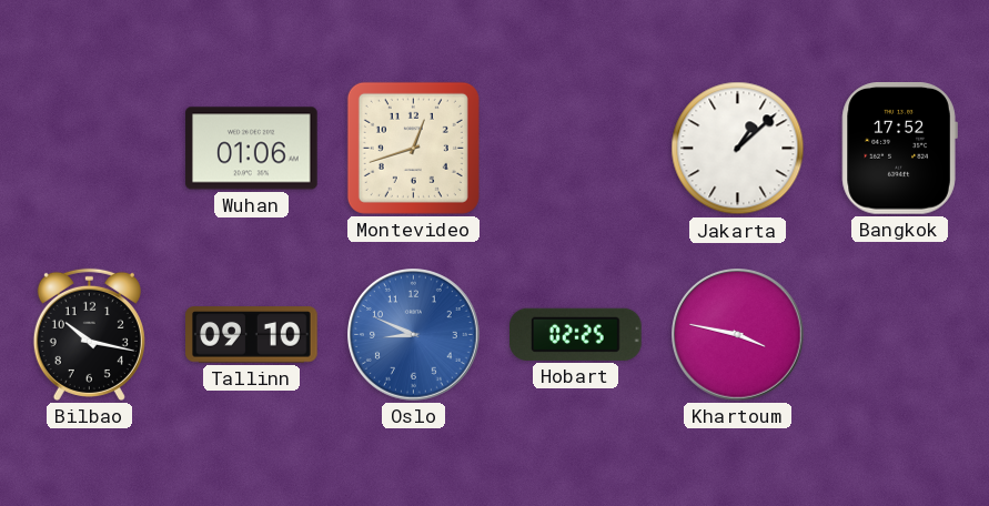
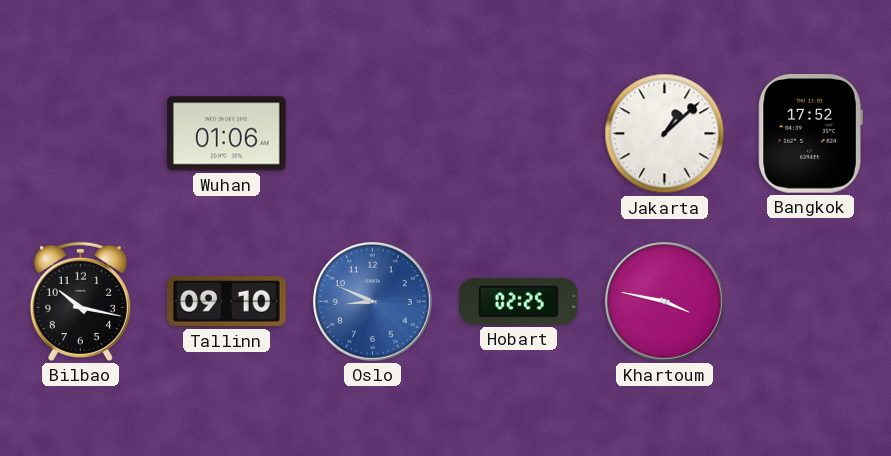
Montevideo: 12:42 -> none
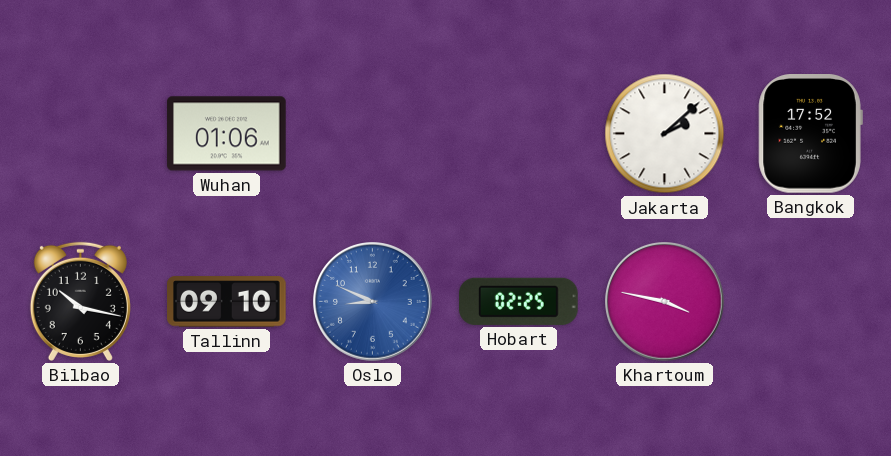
Jakarta: 1:08 -> 2:08
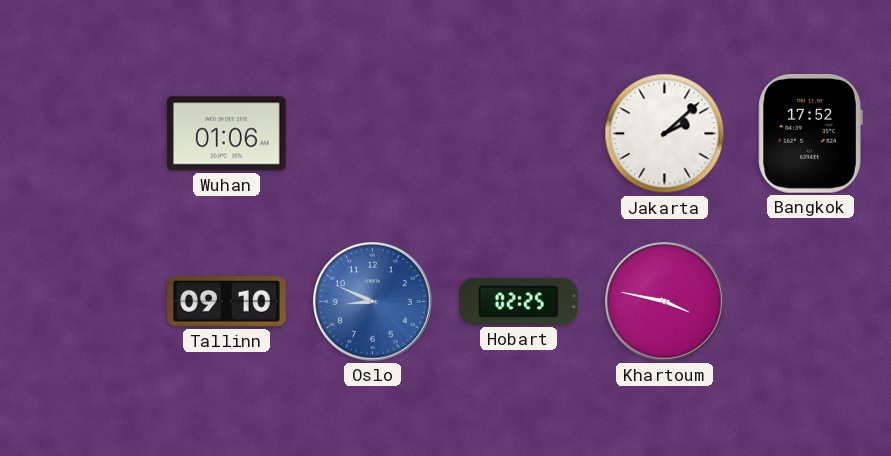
Bilbao: 10:17 -> none
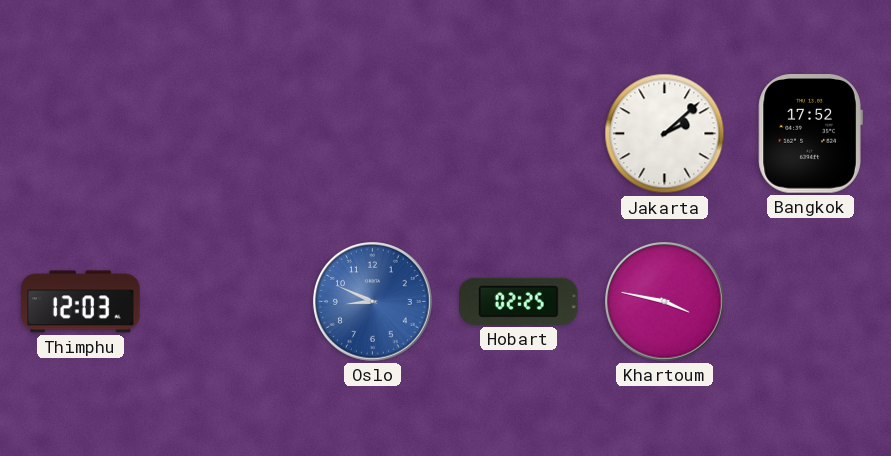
Wuhan: 01:06 -> none
Thimphu: none -> 12:03
Tallinn: 09:10 -> none
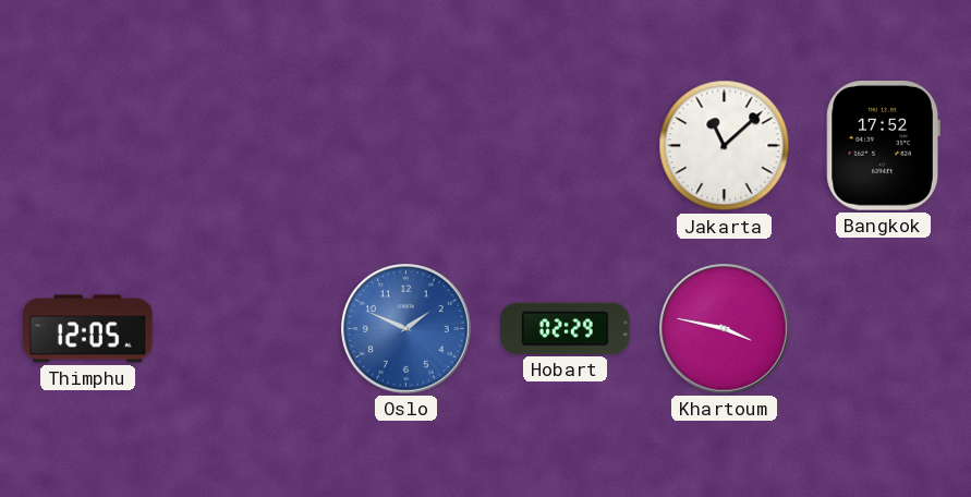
Jakarta: 2:08 -> 11:08
Thimphu: 12:03 -> 12:05
Oslo: 8:49 -> 1:49
Hobart: 02:25 -> 02:29
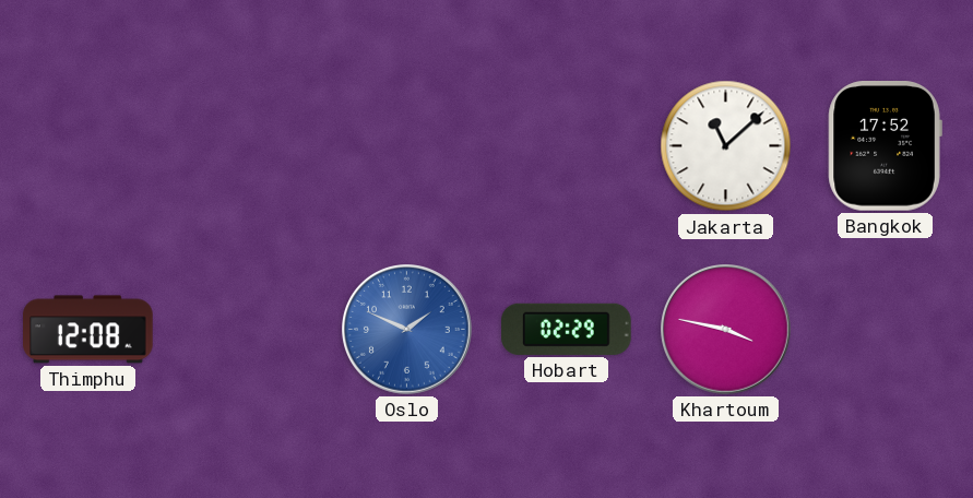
Thimphu: 12:05 -> 12:08
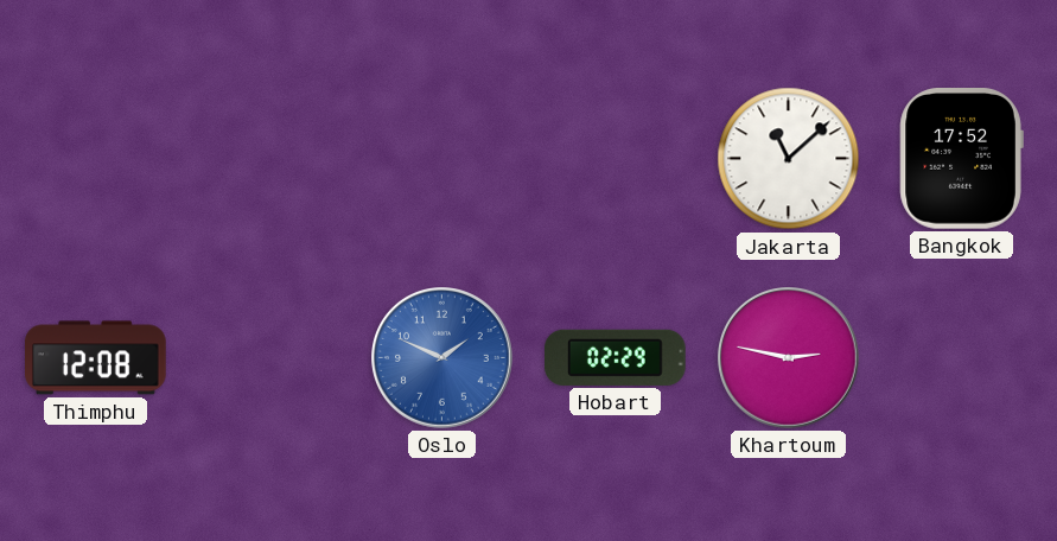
Khartoum: 3:47 -> 2:47
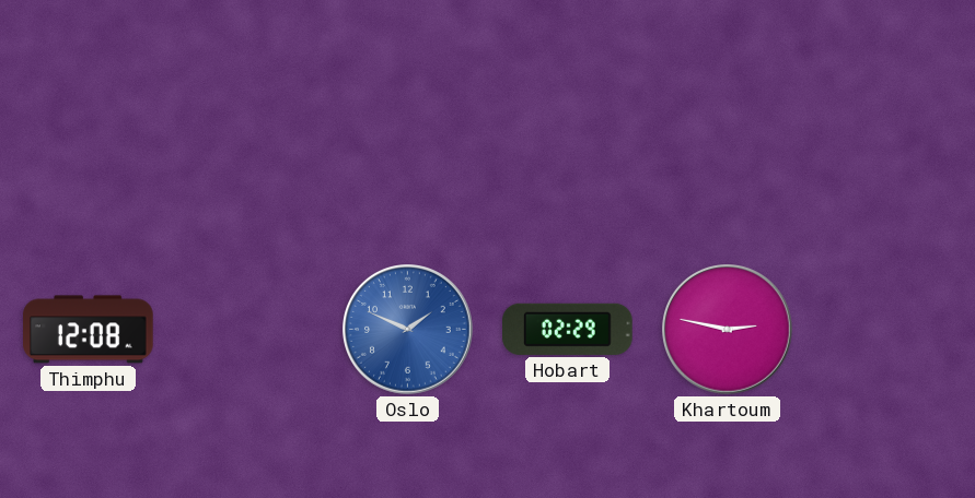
Jakarta: 11:08 -> none
Bangkok: 17:52 -> none
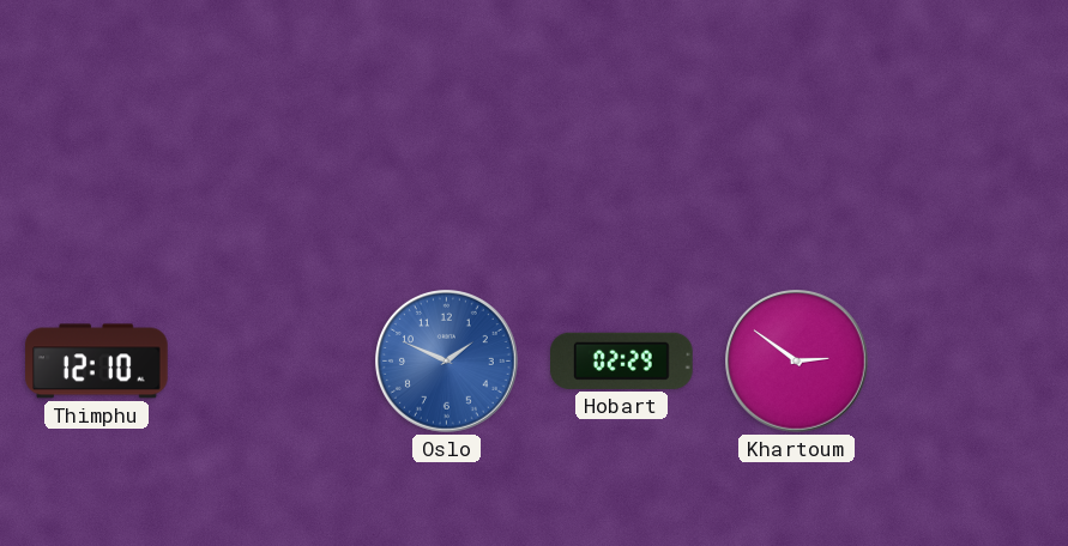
Thimphu: 12:08 -> 12:10
Khartoum: 2:47 -> 2:51
